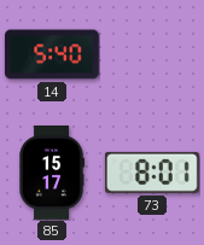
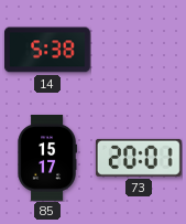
14: 5:40 -> 5:38
73: 8:01 -> 20:01
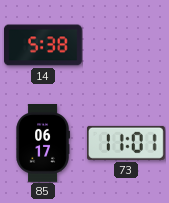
85: 15:17 -> 06:17
73: 20:01 -> 11:01
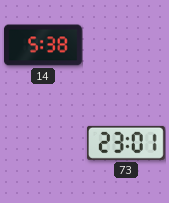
85: 06:17 -> none
73: 11:01 -> 23:01
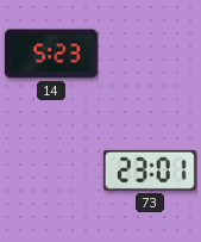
14: 5:38 -> 5:23
